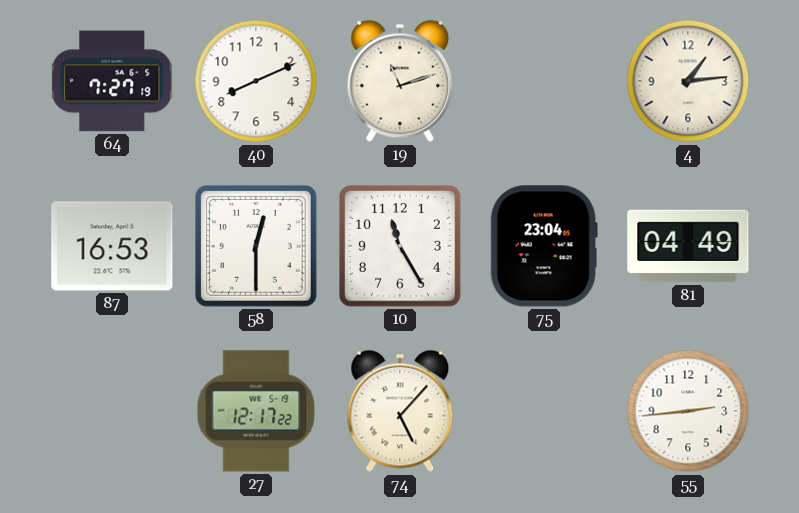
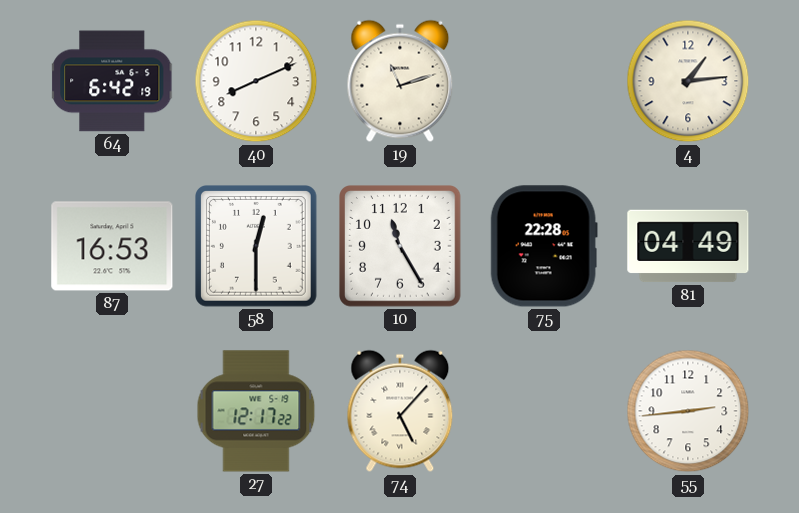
64: 7:27 -> 6:42
75: 23:04 -> 22:28
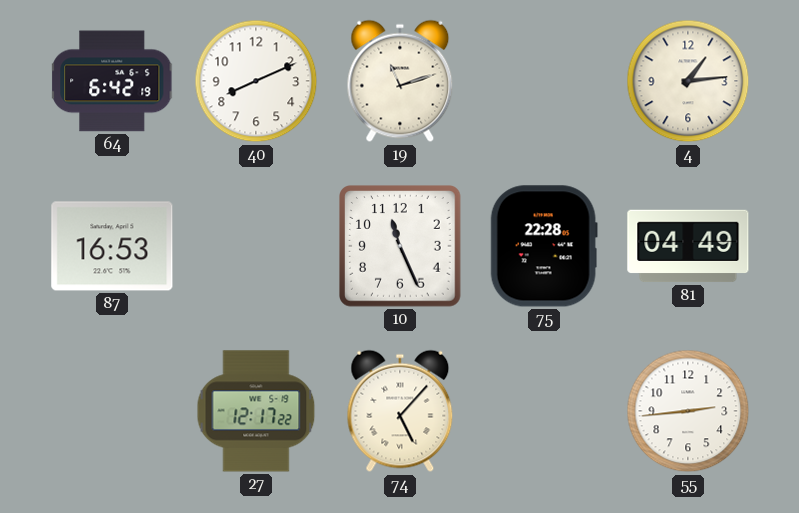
58: 12:30 -> none
10: 11:25 -> 11:26
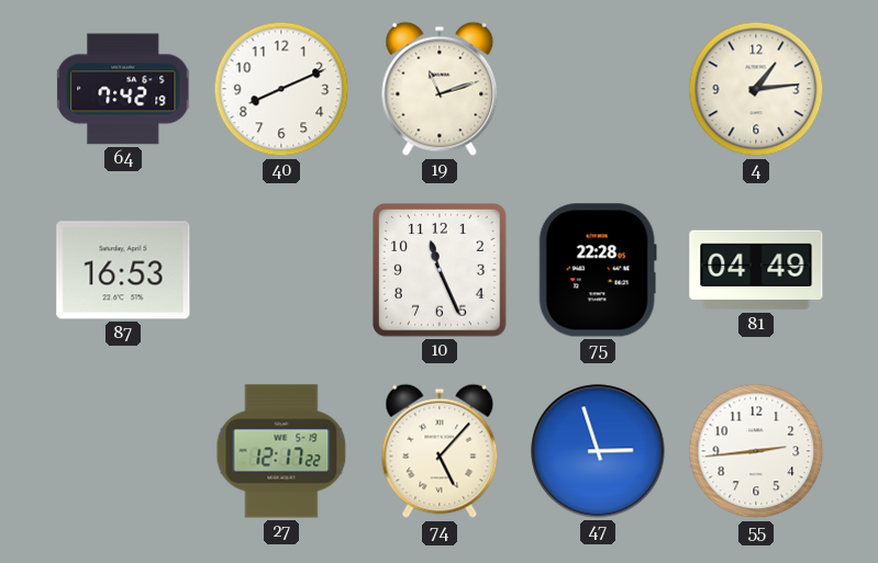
64: 6:42 -> 7:42
47: none -> 2:57
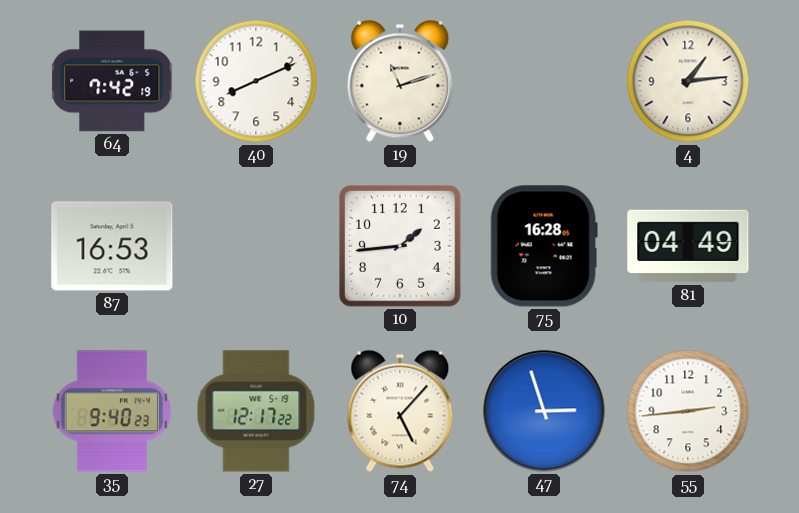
10: 11:26 -> 1:44
75: 22:28 -> 16:28
35: none -> 9:40
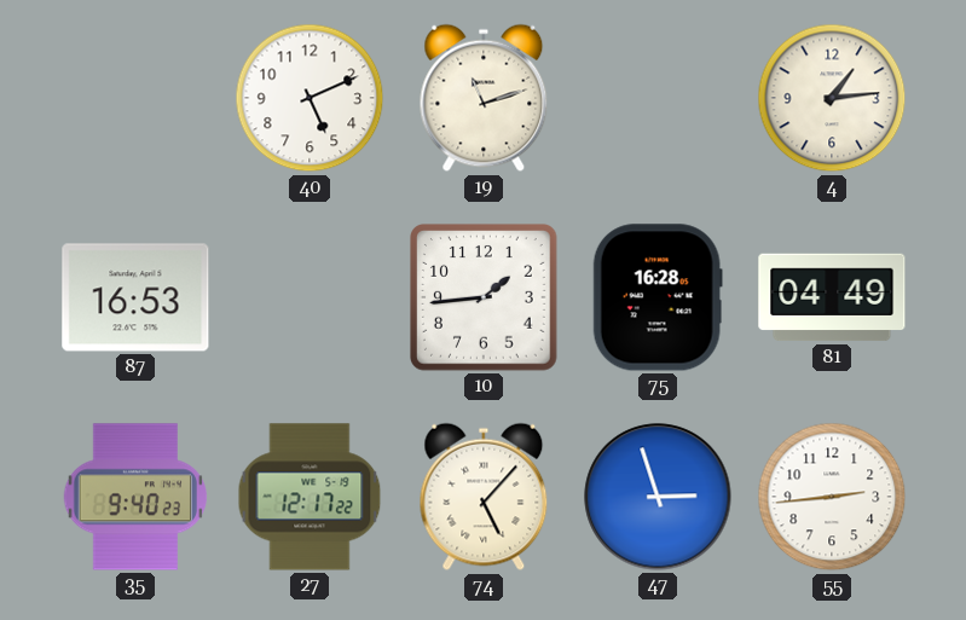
64: 7:42 -> none
40: 8:11 -> 5:11
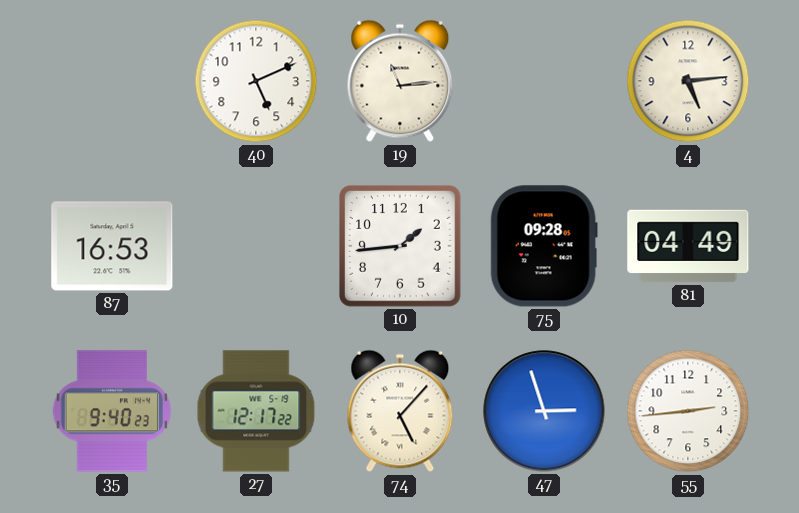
19: 11:12 -> 11:14
4: 1:14 -> 5:14
75: 16:28 -> 09:28
